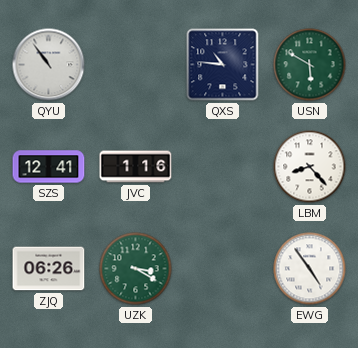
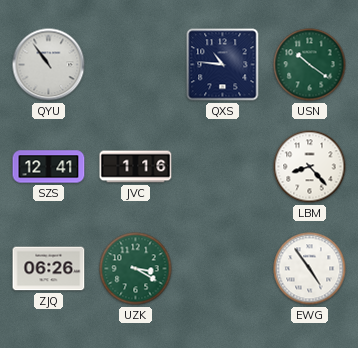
USN: 5:50 -> 10:21
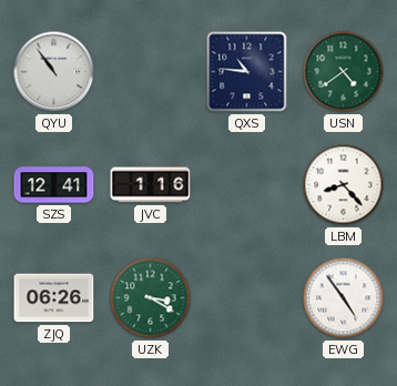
USN: 10:21 -> 4:39
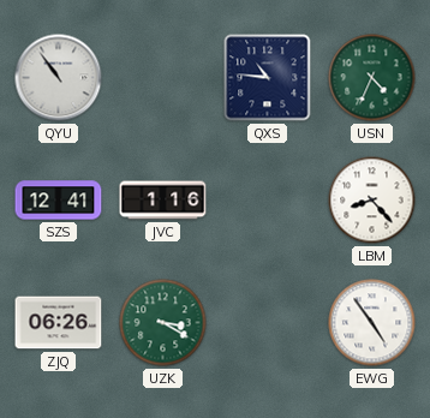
USN: 4:39 -> 4:34
